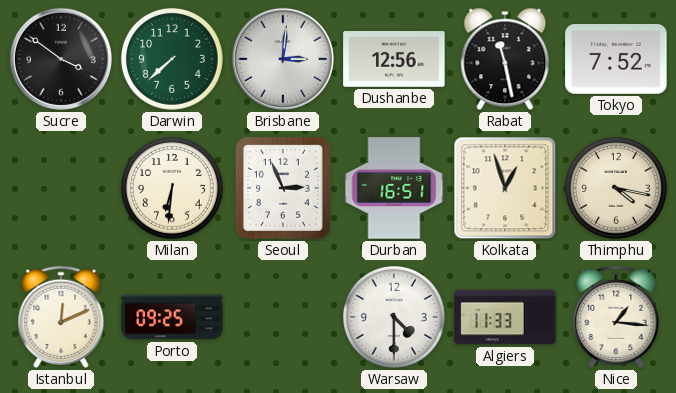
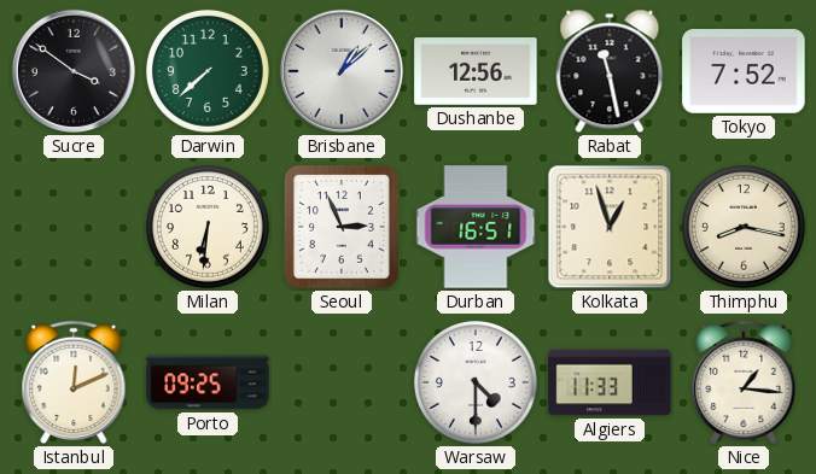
Brisbane: 3:01 -> 1:08
Thimphu: 4:17 -> 8:17
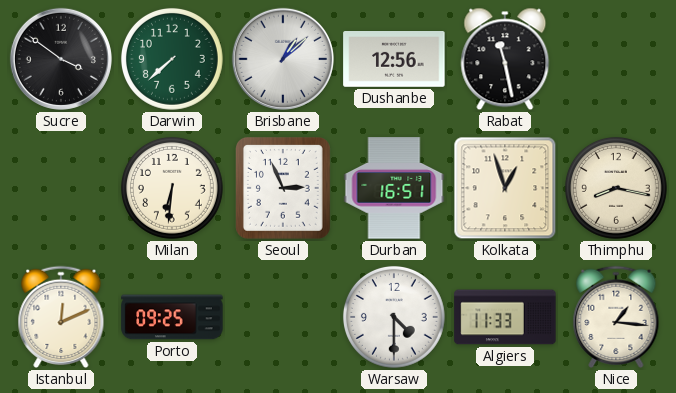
Tokyo: 7:52 -> none
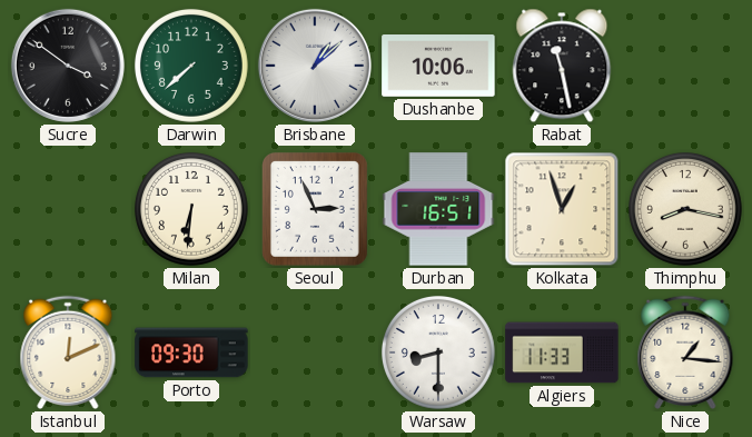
Dushanbe: 12:56 -> 10:06
Porto: 09:25 -> 09:30
Warsaw: 4:30 -> 8:30
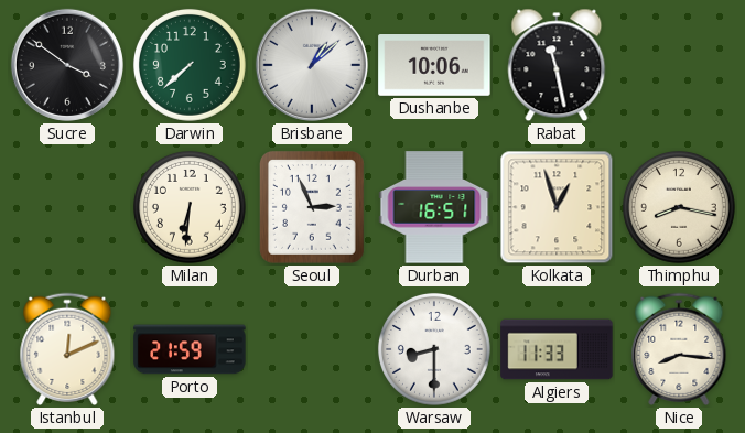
Porto: 09:30 -> 21:59
Nice: 1:16 -> 8:16
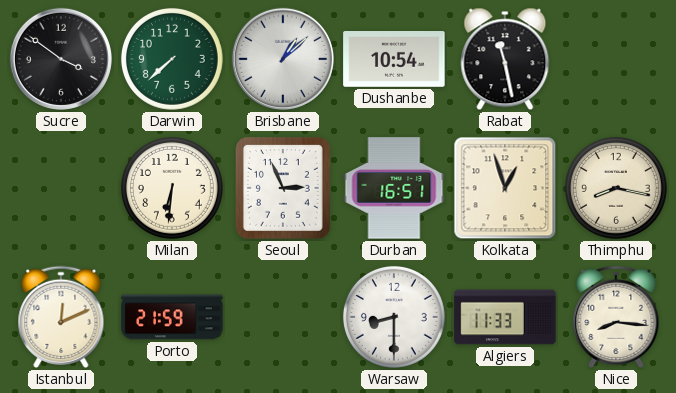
Dushanbe: 10:06 -> 10:54
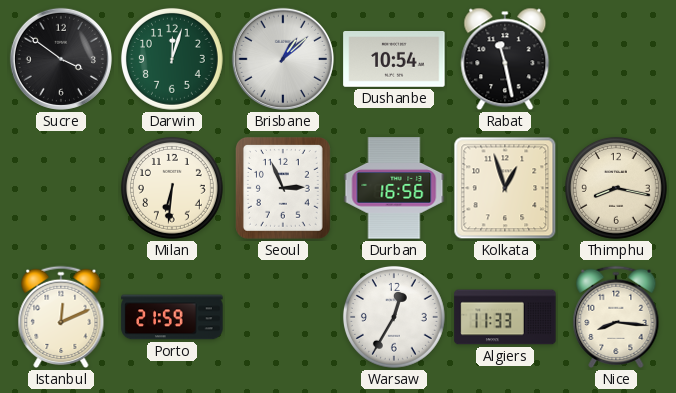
Darwin: 7:38 -> 12:03
Durban: 16:51 -> 16:56
Warsaw: 8:30 -> 12:35
